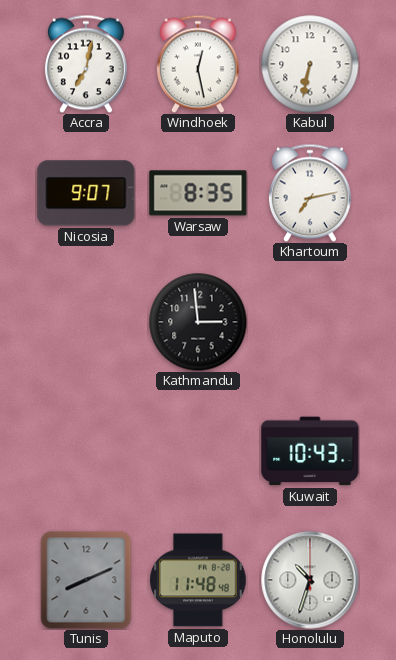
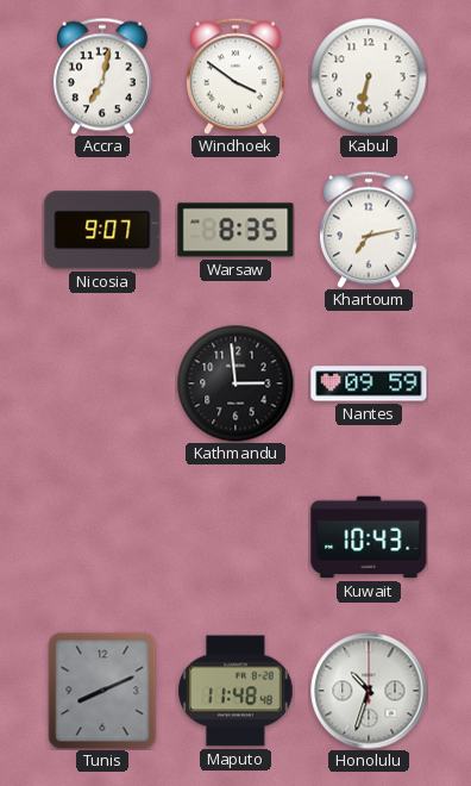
Windhoek: 12:28 -> 3:51
Nantes: none -> 09:59
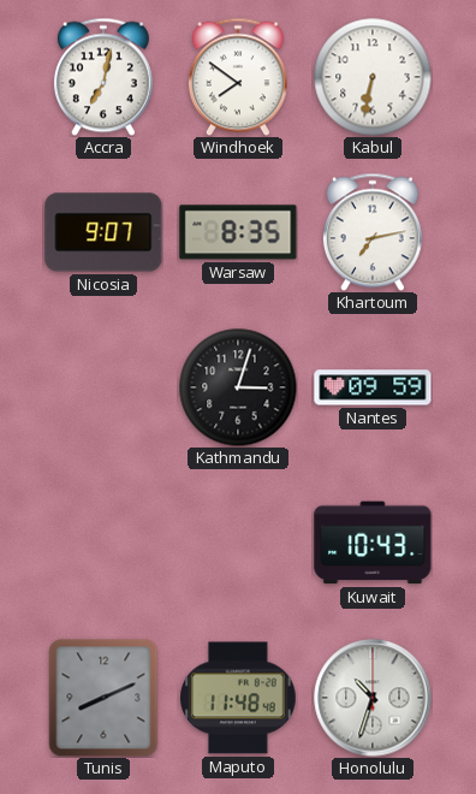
Windhoek: 3:51 -> 7:51
Kathmandu: 2:59 -> 3:03
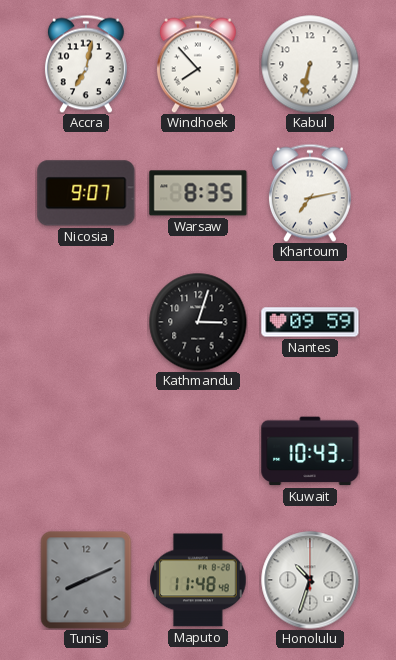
Windhoek: 7:51 -> 7:53
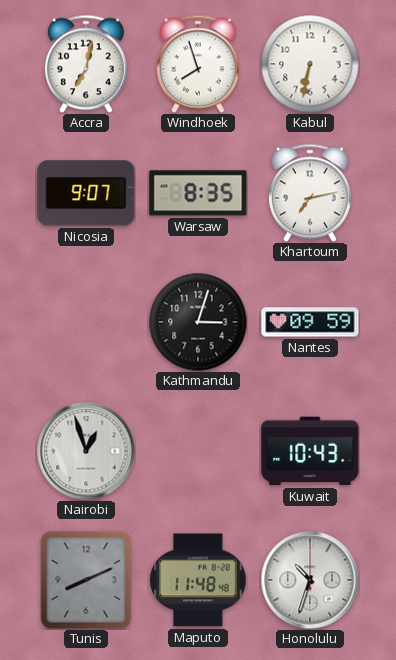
Windhoek: 7:53 -> 7:57
Nairobi: none -> 12:57
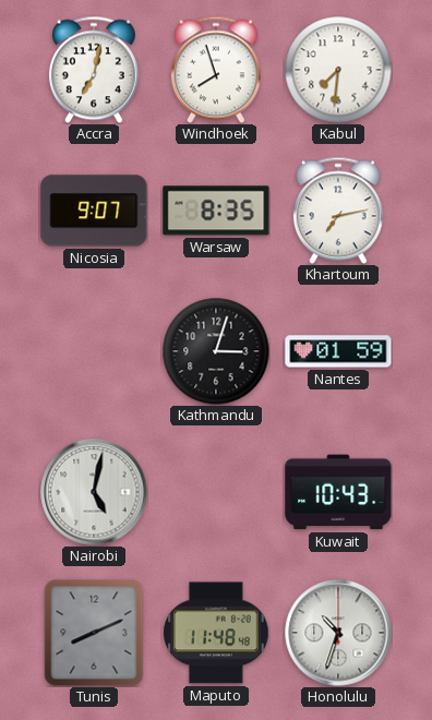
Kabul: 6:32 -> 7:31
Nantes: 09:59 -> 01:59
Nairobi: 12:57 -> 5:02
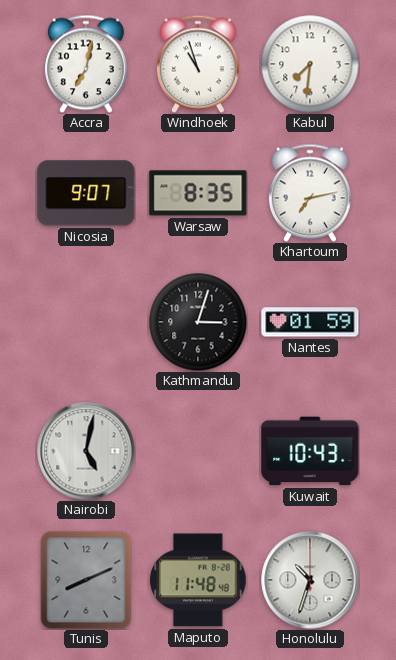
Windhoek: 7:57 -> 10:57
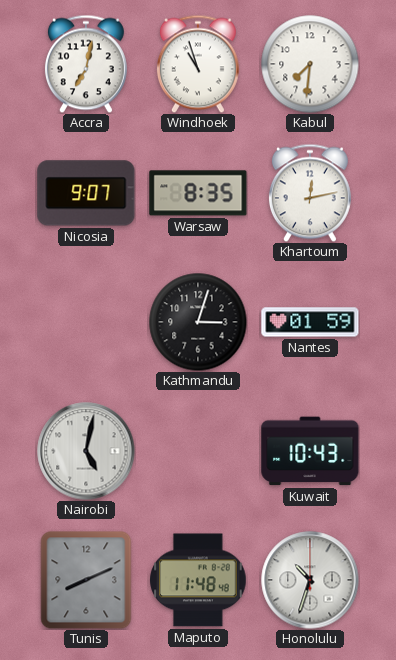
Khartoum: 7:13 -> 12:13
